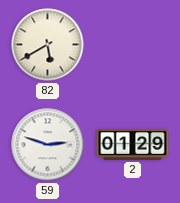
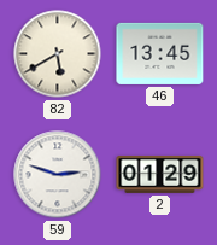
46: none -> 13:45
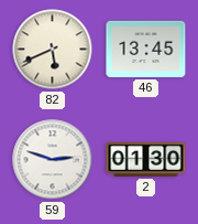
82: 5:40 -> 5:41
2: 01:29 -> 01:30
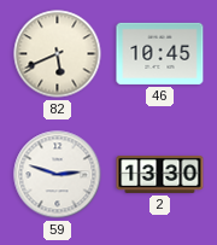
46: 13:45 -> 10:45
2: 01:30 -> 13:30
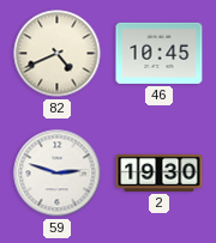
82: 5:41 -> 4:41
2: 13:30 -> 19:30
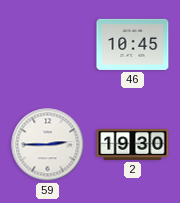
82: 4:41 -> none
59: 2:48 -> 2:45
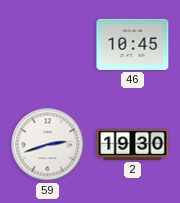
59: 2:45 -> 2:42
